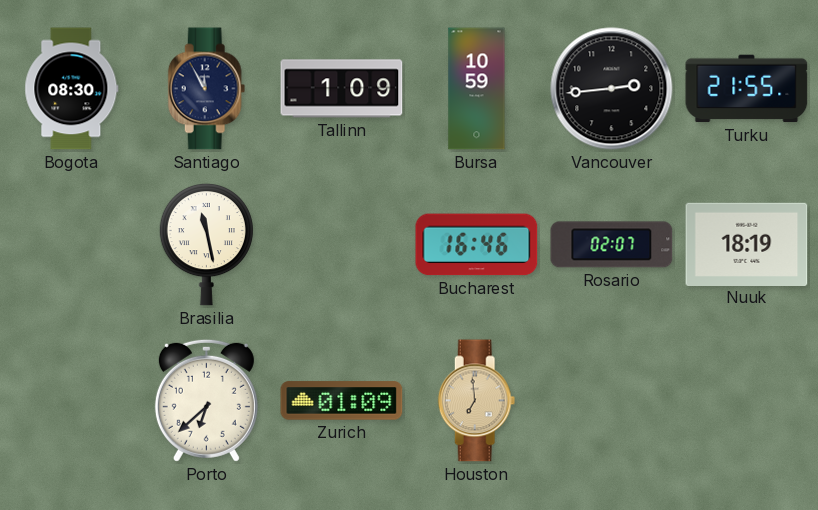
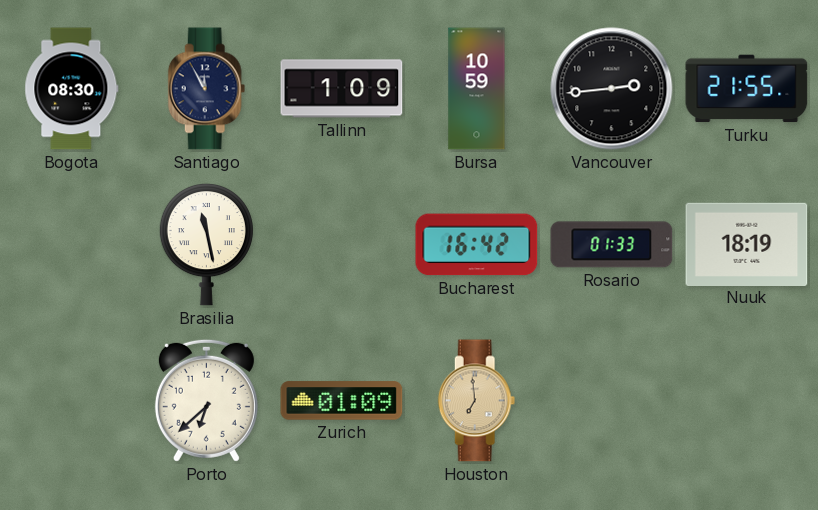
Bucharest: 16:46 -> 16:42
Rosario: 02:07 -> 01:33
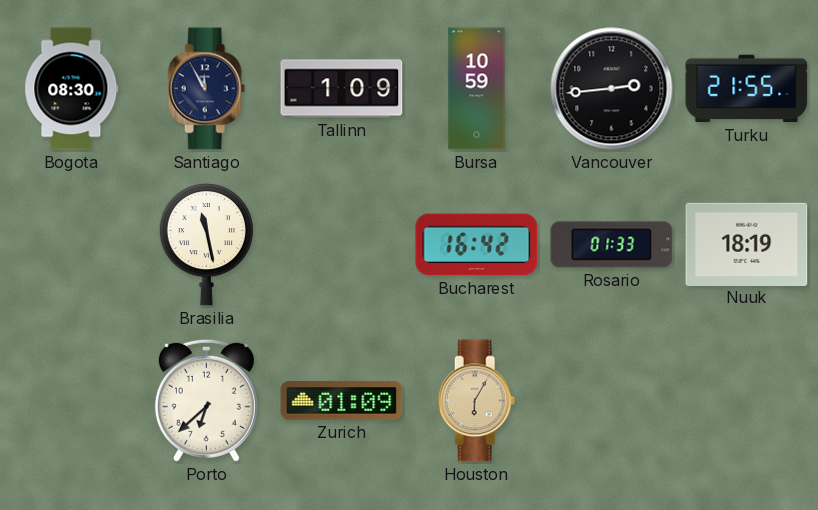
Houston: 6:59 -> 6:05
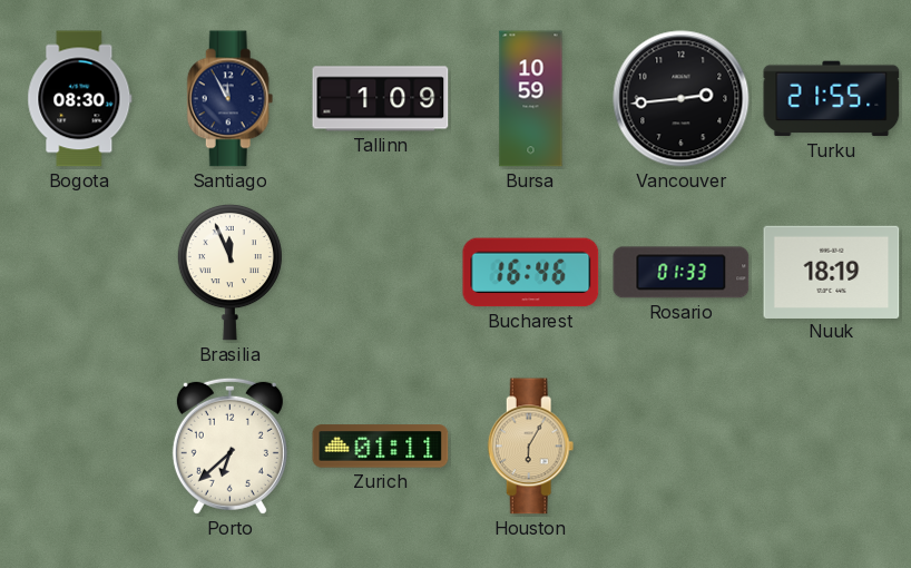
Brasilia: 11:28 -> 11:56
Bucharest: 16:42 -> 16:46
Zurich: 01:09 -> 01:11
